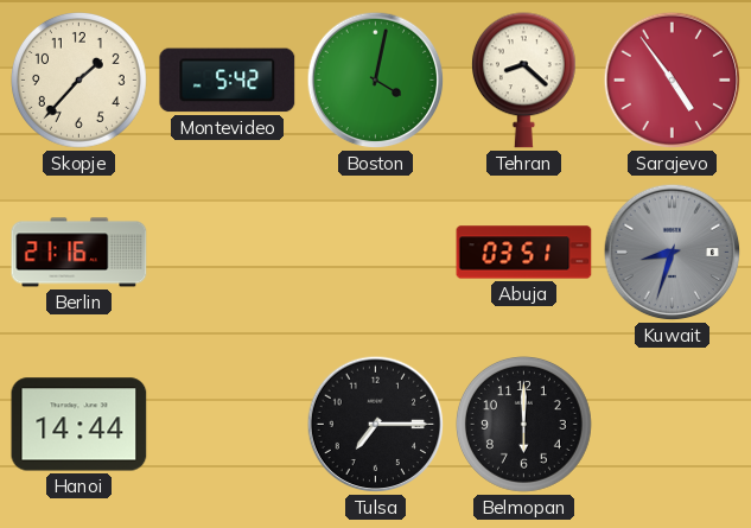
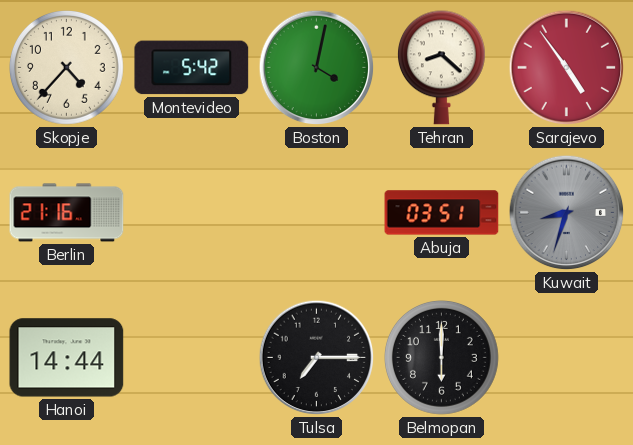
Skopje: 1:37 -> 4:37
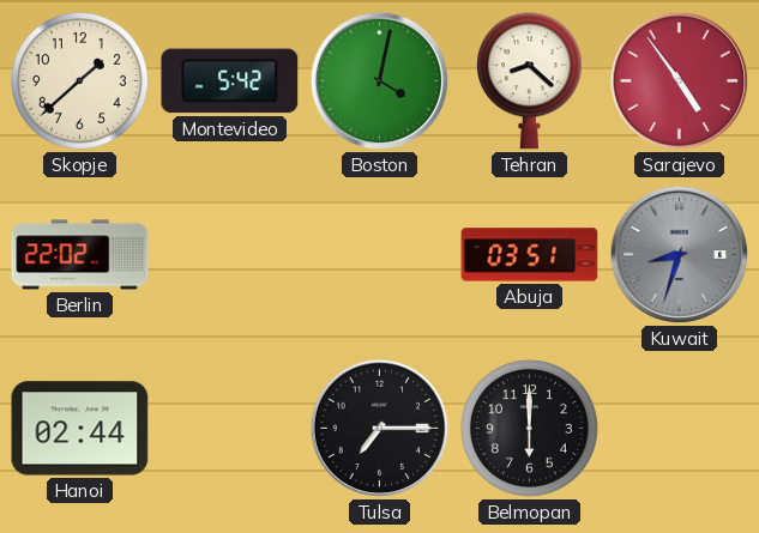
Skopje: 4:37 -> 1:38
Berlin: 21:16 -> 22:02
Hanoi: 14:44 -> 02:44
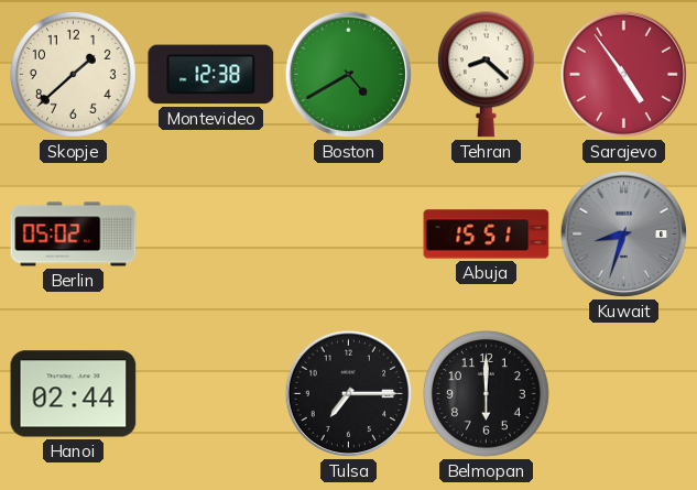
Montevideo: 5:42 -> 12:38
Boston: 4:02 -> 4:40
Berlin: 22:02 -> 05:02
Abuja: 03:51 -> 15:51
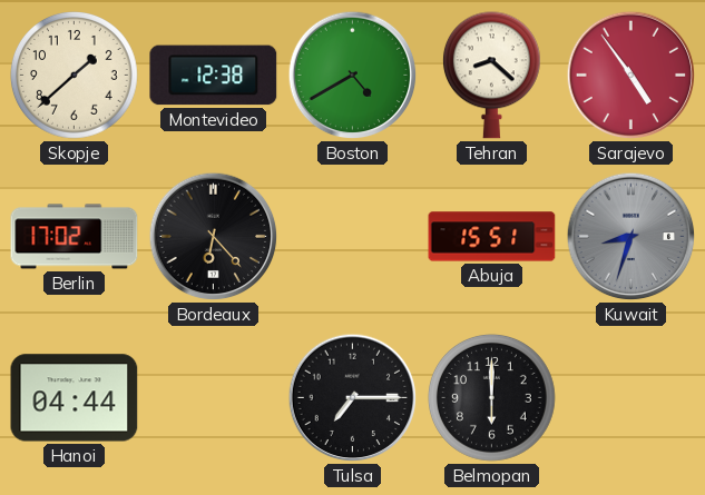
Berlin: 05:02 -> 17:02
Bordeaux: none -> 6:23
Hanoi: 02:44 -> 04:44
